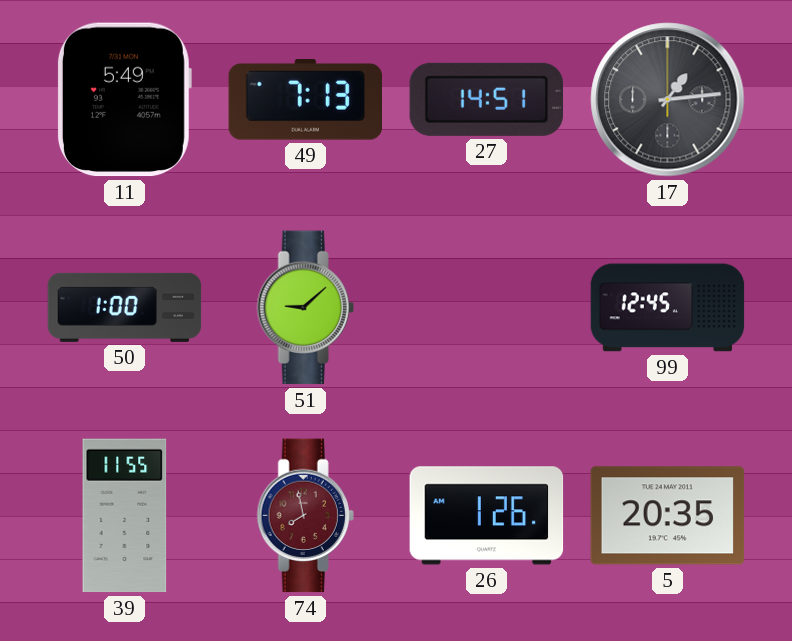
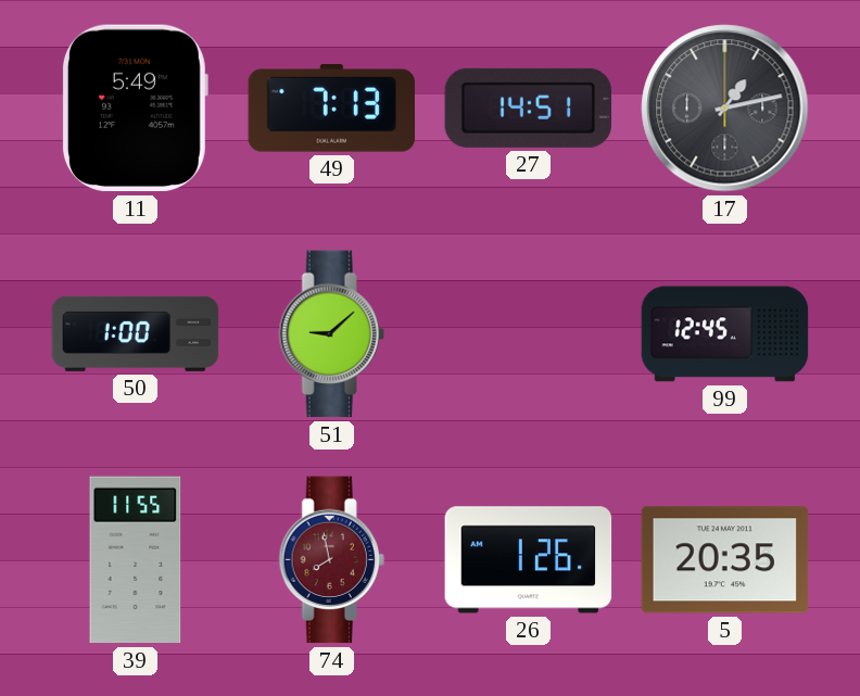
17: 1:14 -> 1:13
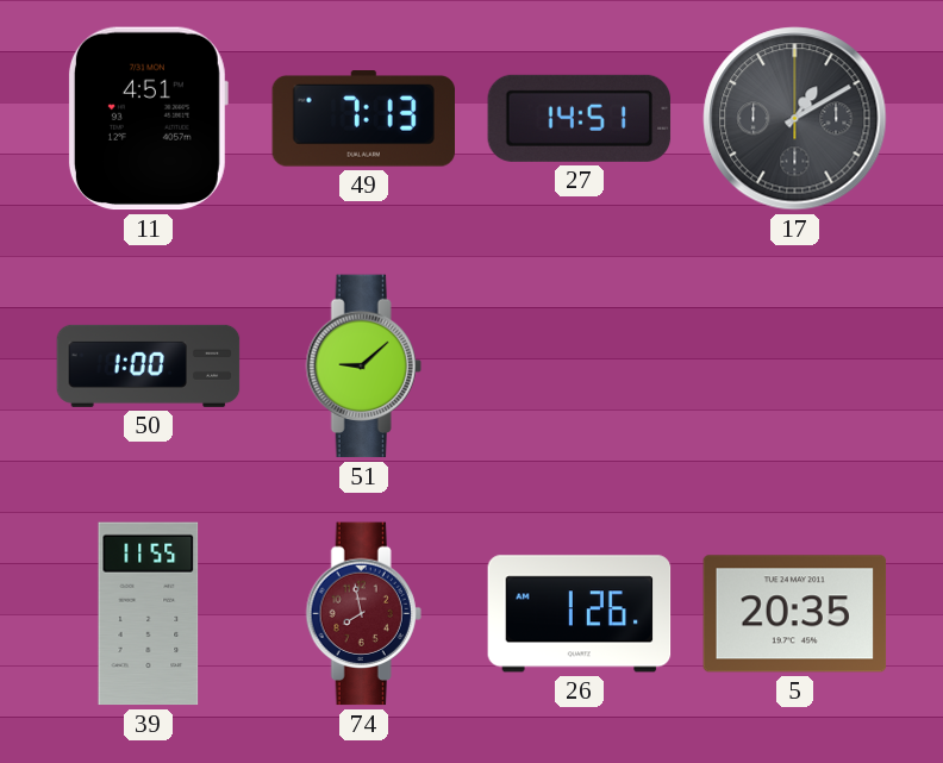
11: 5:49 -> 4:51
17: 1:13 -> 1:10
99: 12:45 -> none
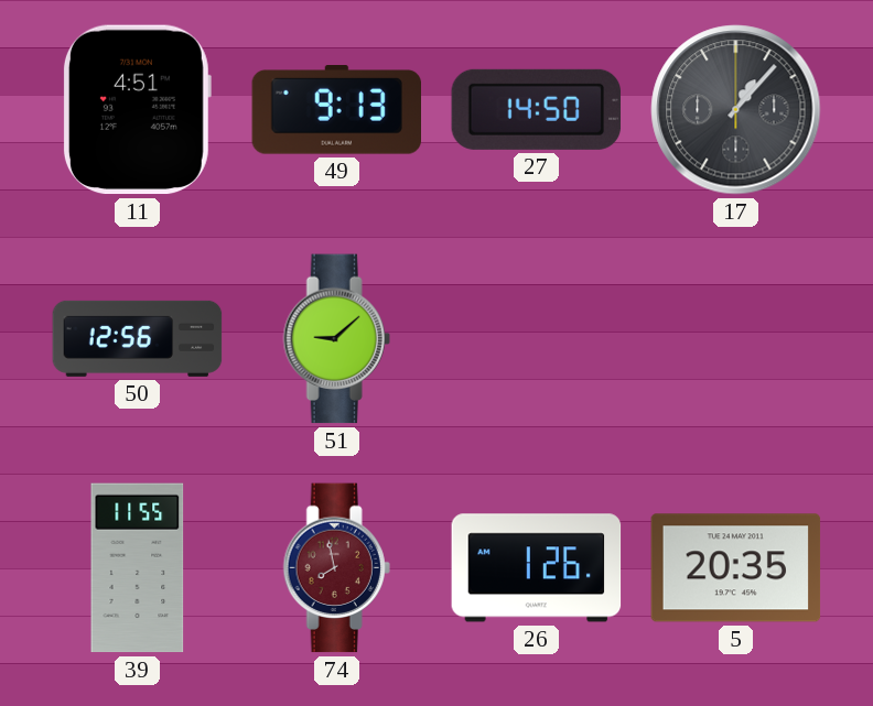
49: 7:13 -> 9:13
27: 14:51 -> 14:50
17: 1:10 -> 1:07
50: 1:00 -> 12:56
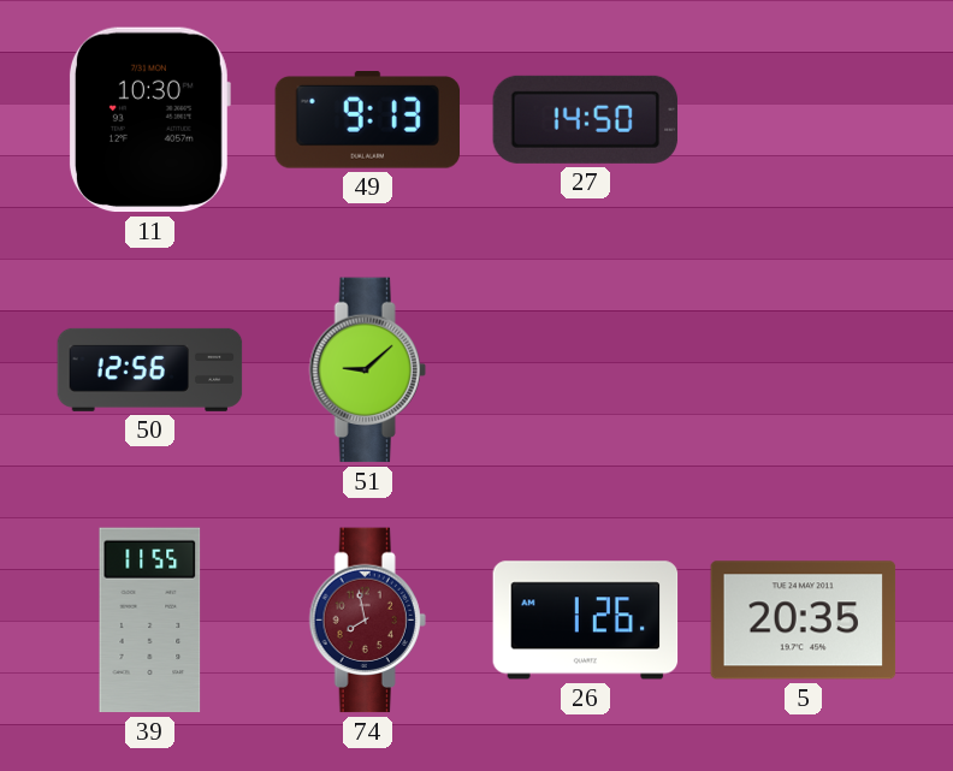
11: 4:51 -> 10:30
17: 1:07 -> none
